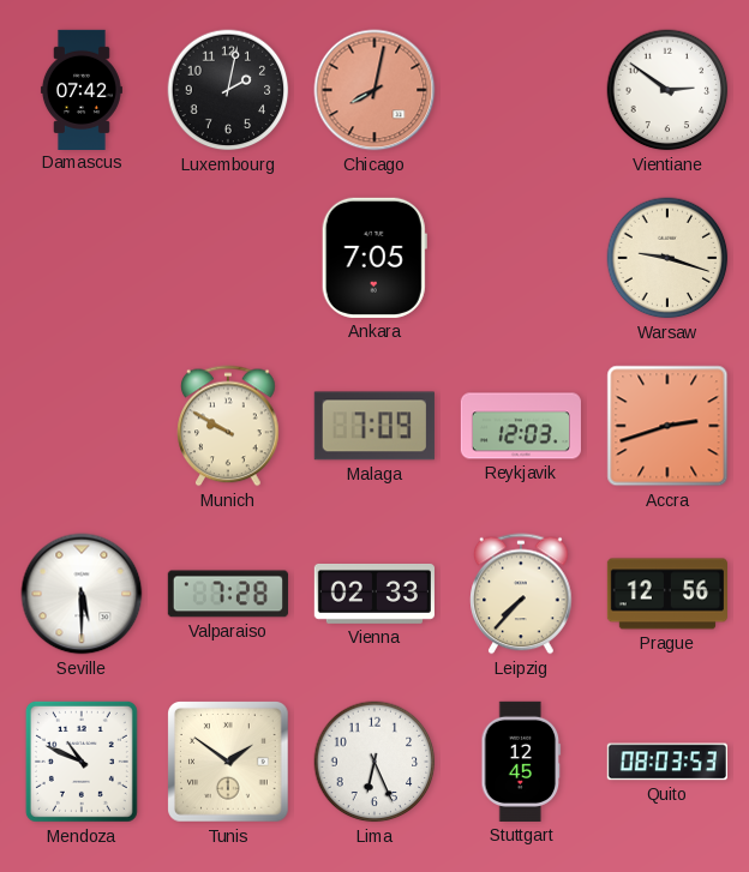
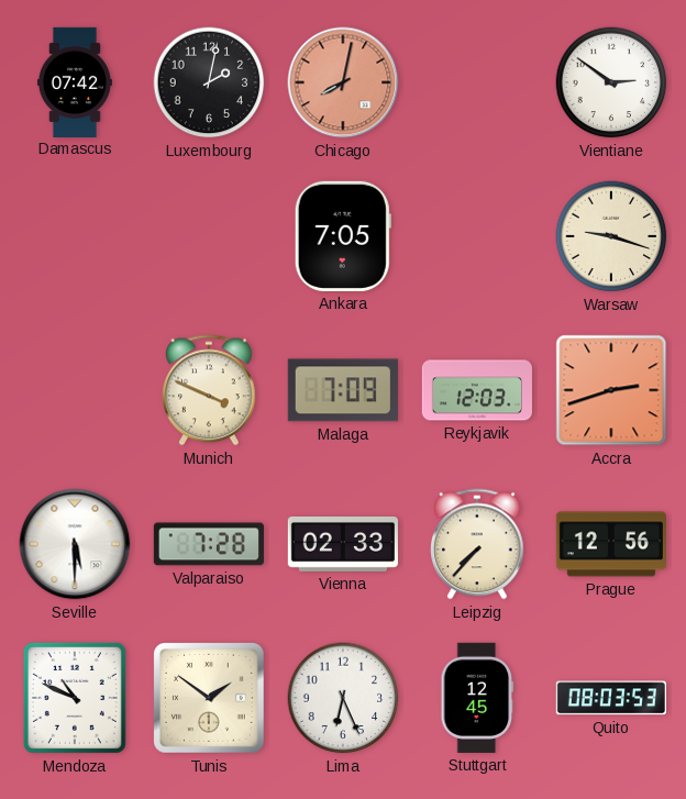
Munich: 9:50 -> 3:49
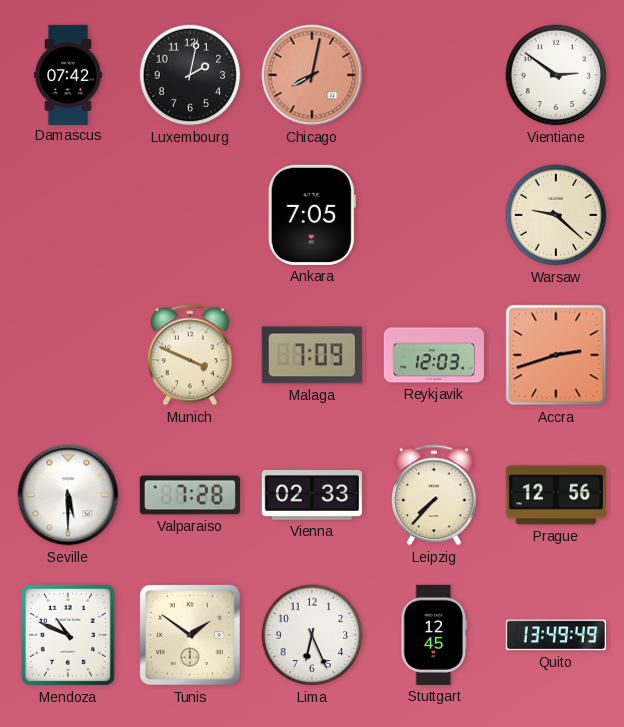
Warsaw: 9:18 -> 9:22
Quito: 08:03 -> 13:49
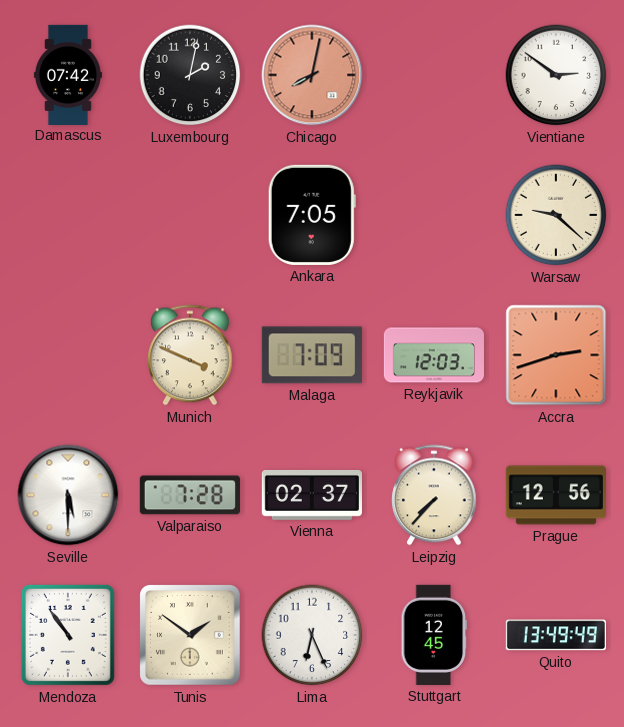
Vienna: 02:33 -> 02:37
Mendoza: 10:49 -> 10:54
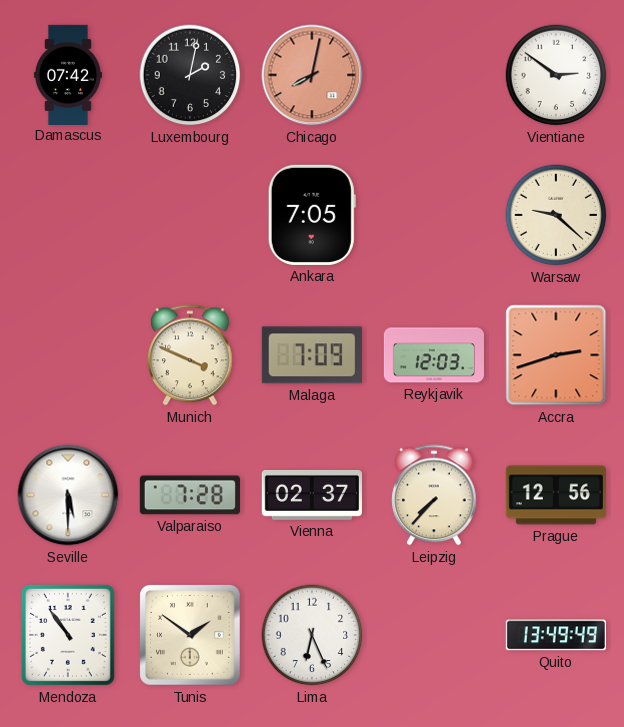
Stuttgart: 12:45 -> none
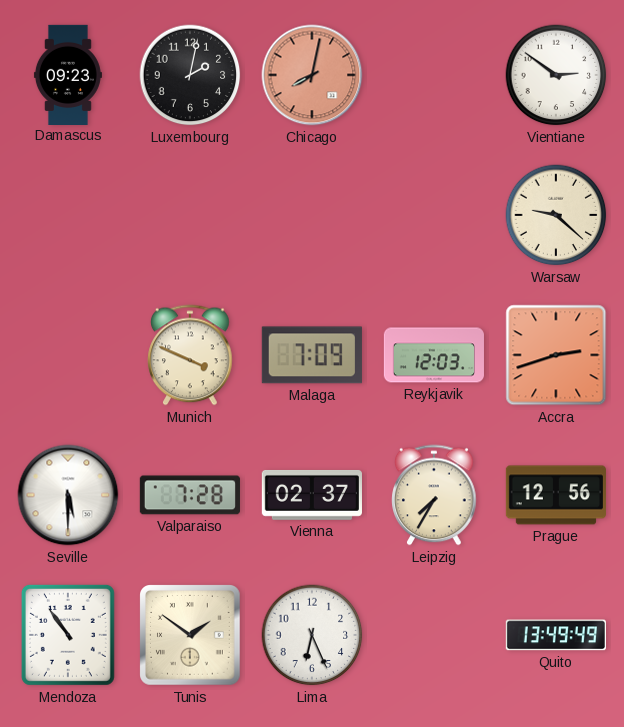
Damascus: 07:42 -> 09:23
Ankara: 7:05 -> none
Leipzig: 7:37 -> 7:35
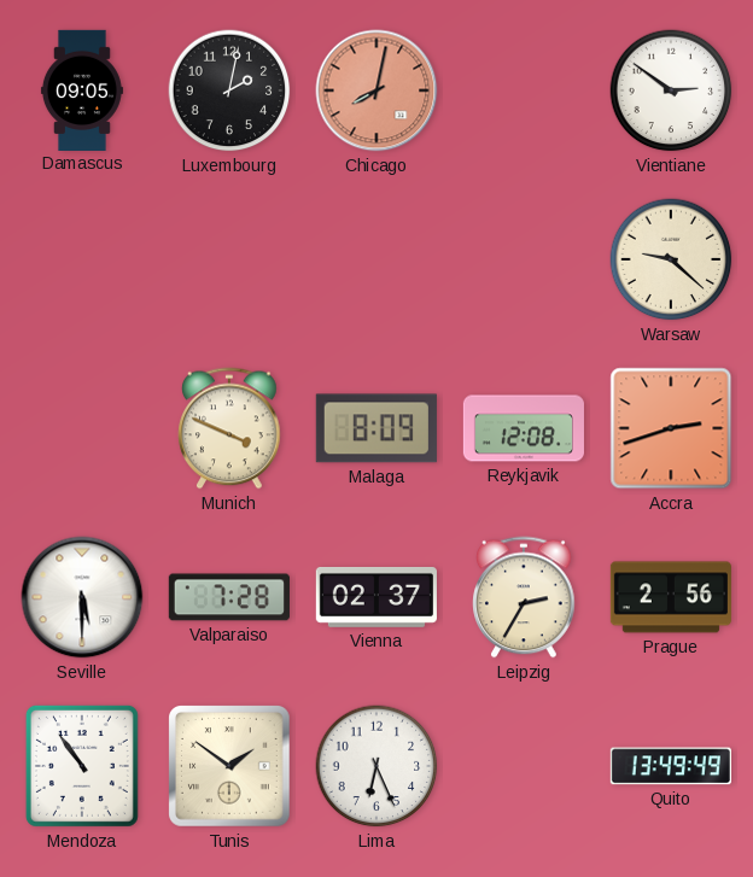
Damascus: 09:23 -> 09:05
Malaga: 7:09 -> 8:09
Reykjavik: 12:03 -> 12:08
Leipzig: 7:35 -> 2:35
Prague: 12:56 -> 2:56
